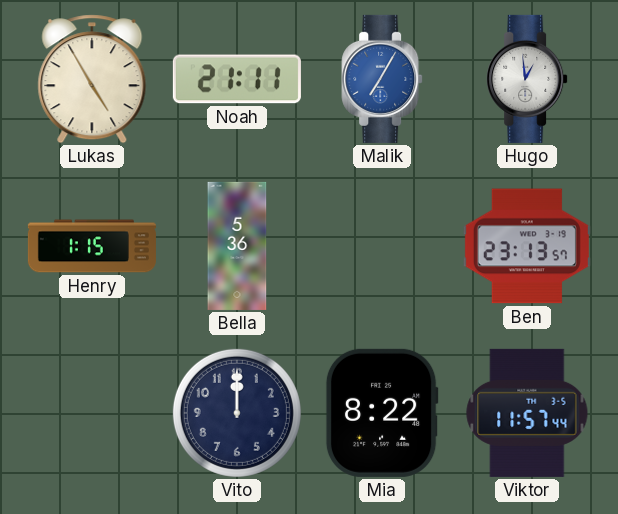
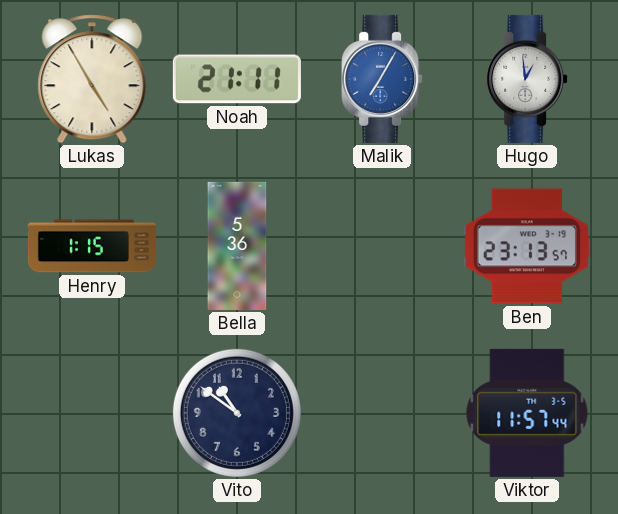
Vito: 12:00 -> 10:51
Mia: 8:22 -> none
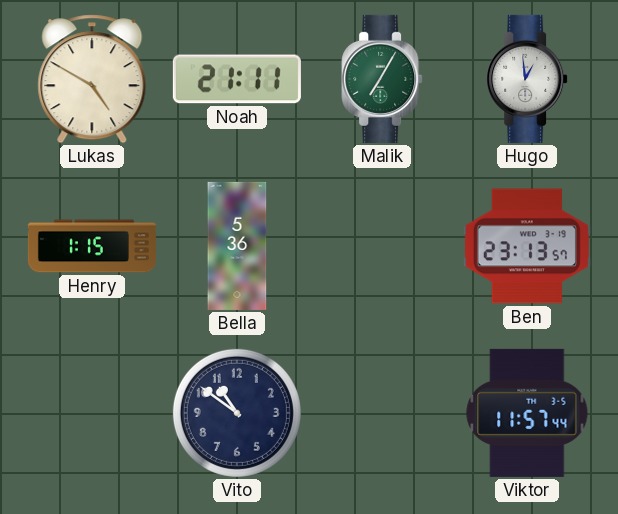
Lukas: 4:55 -> 4:50
Malik dial: blue -> green
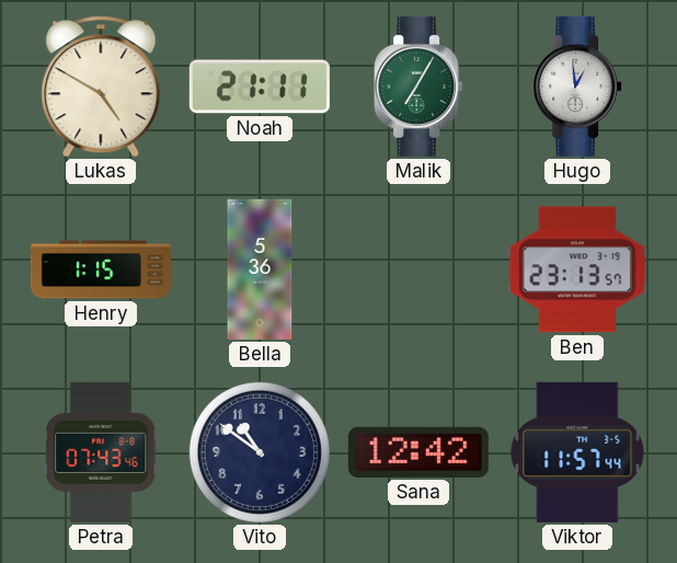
Petra: none -> 07:43
Sana: none -> 12:42
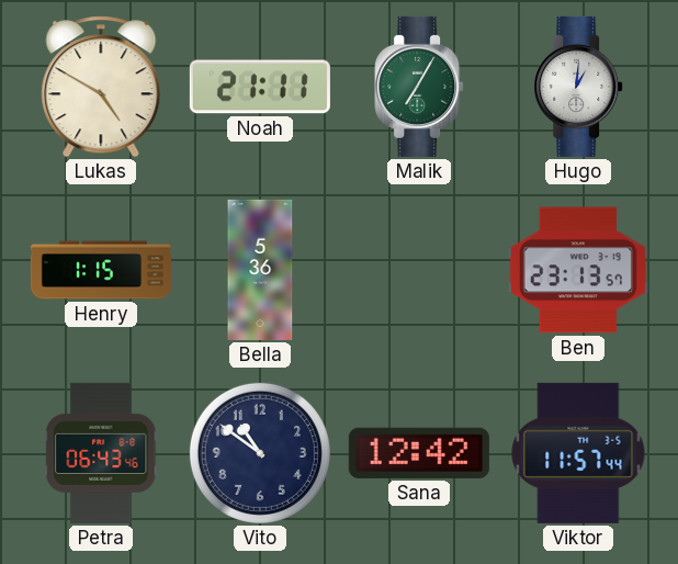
Hugo: 12:59 -> 1:01
Petra: 07:43 -> 06:43
